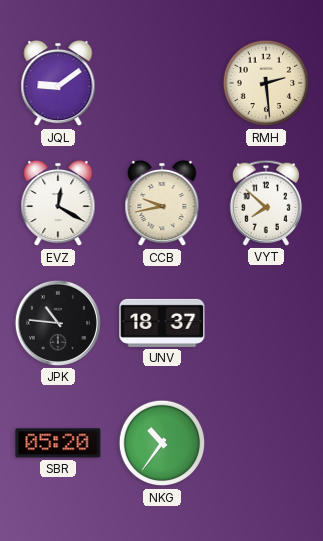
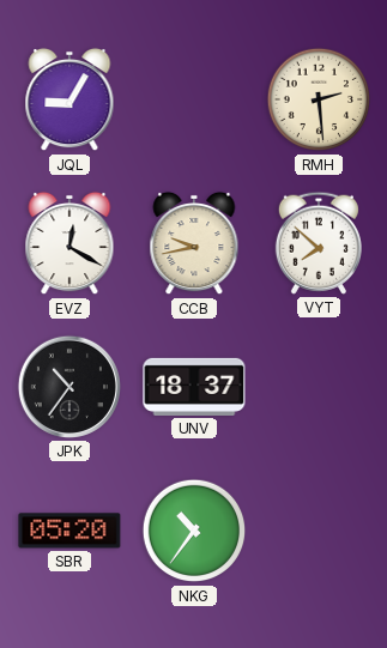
JQL: 9:09 -> 9:05
JPK: 10:46 -> 10:36
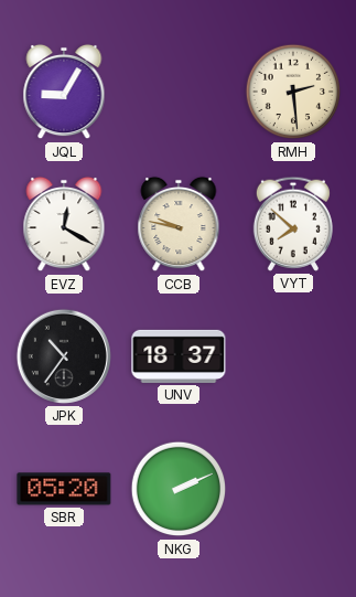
CCB: 9:43 -> 9:47
NKG: 10:36 -> 2:11
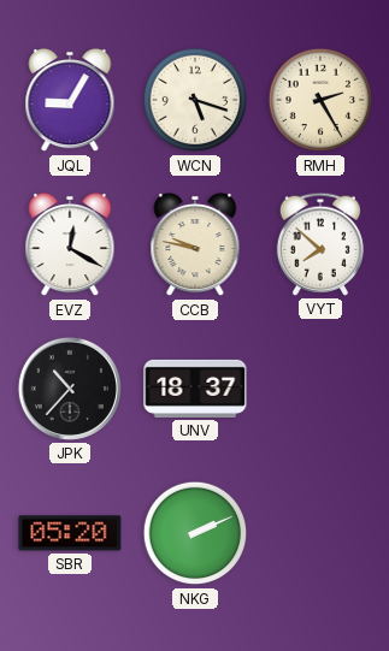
WCN: none -> 5:18
RMH: 2:29 -> 2:25
JPK: 10:36 -> 10:37
